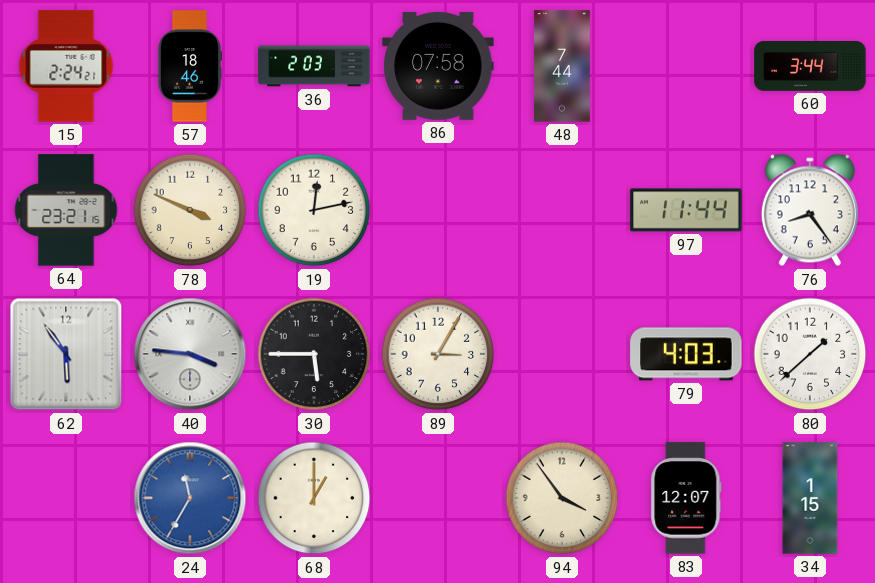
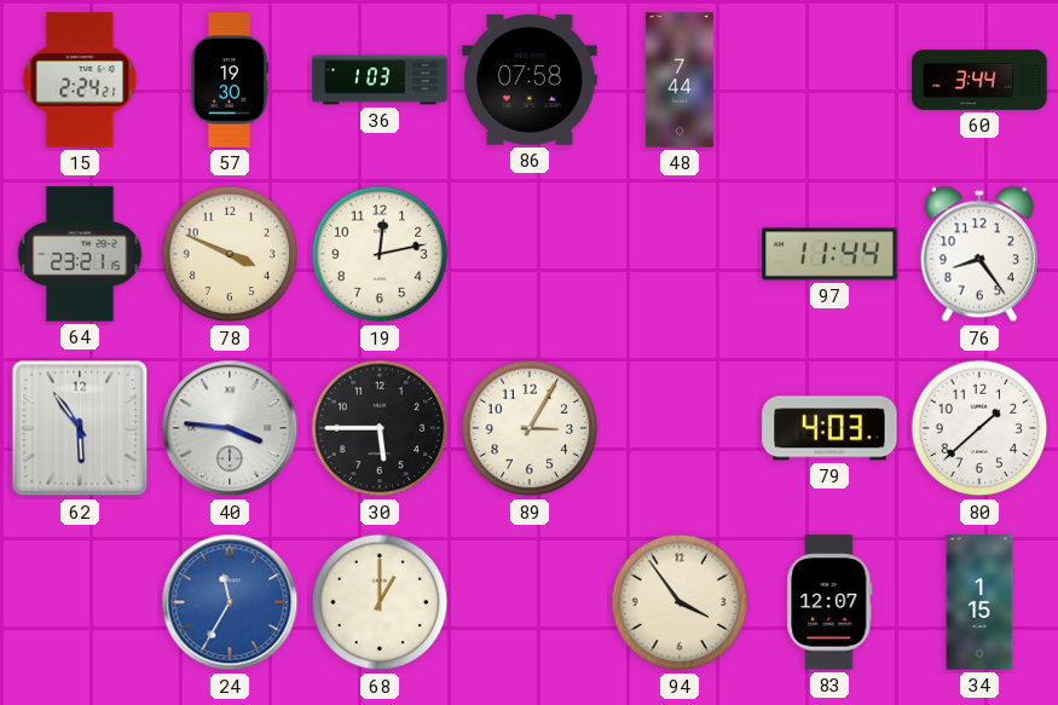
57: 18:46 -> 19:30
36: 2:03 -> 1:03
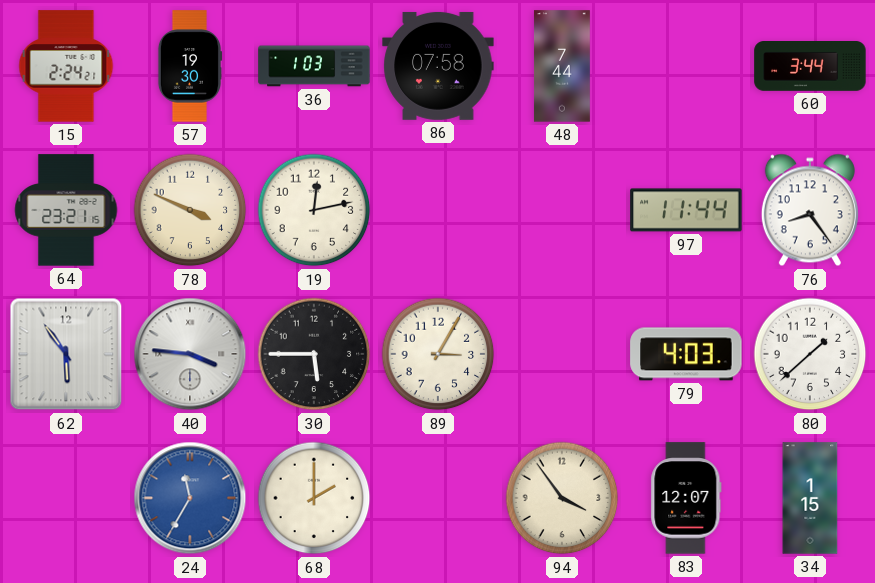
68: 1:00 -> 2:00
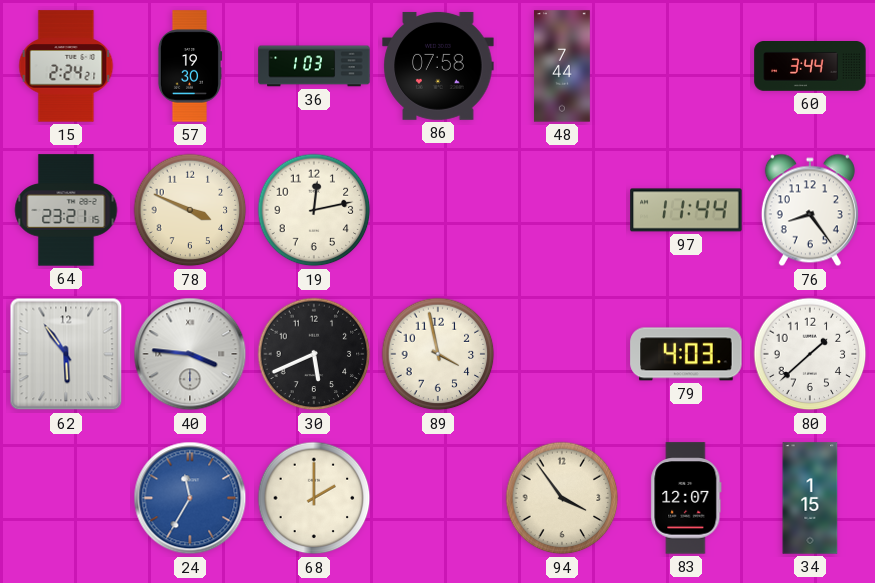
30: 5:45 -> 5:41
89: 3:05 -> 3:58
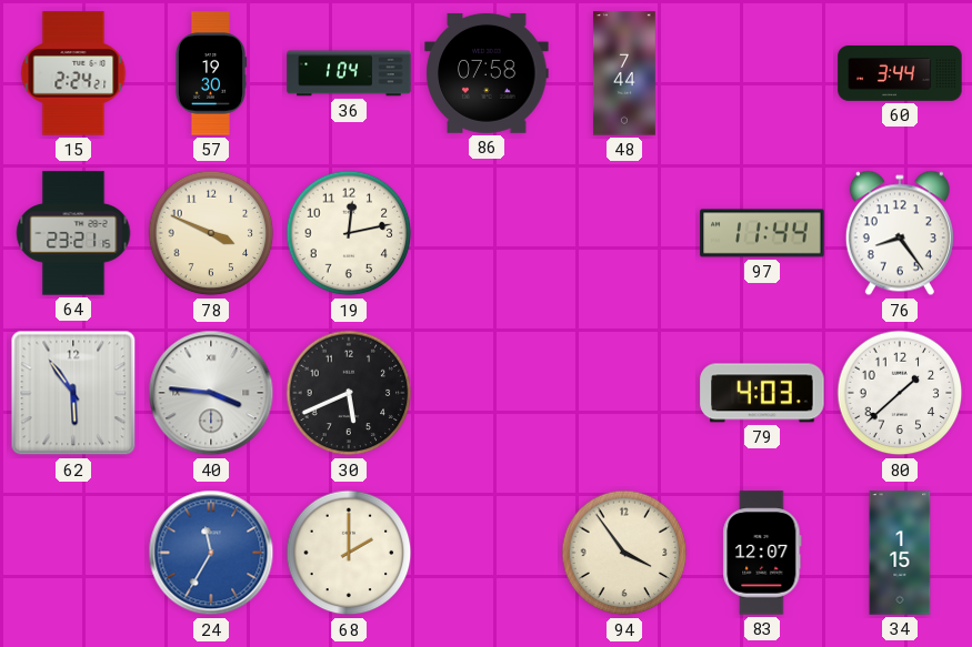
36: 1:03 -> 1:04
89: 3:58 -> none
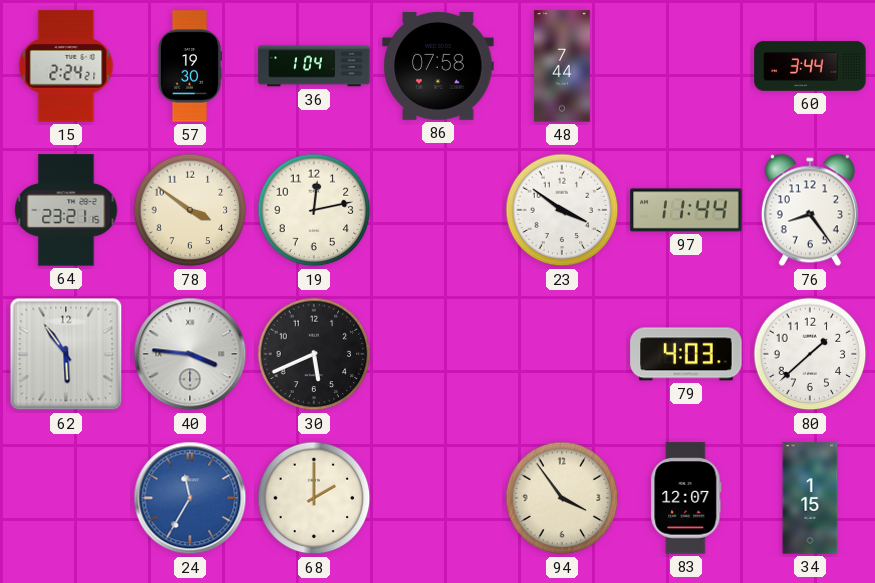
78: 3:49 -> 3:51
23: none -> 3:51
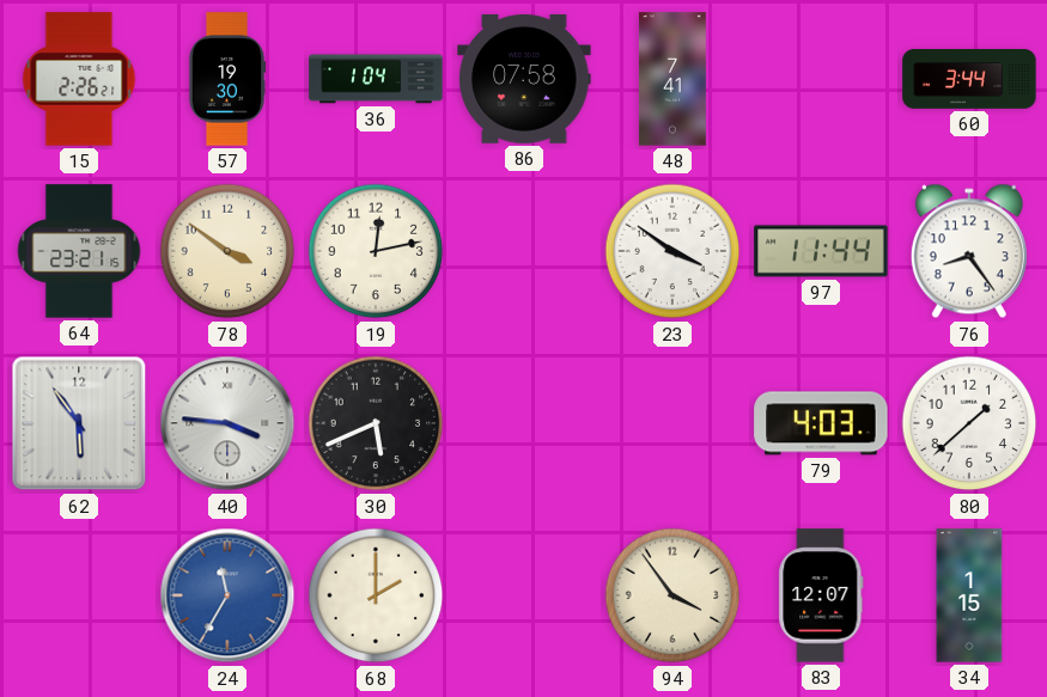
15: 2:24 -> 2:26
48: 7:44 -> 7:41
